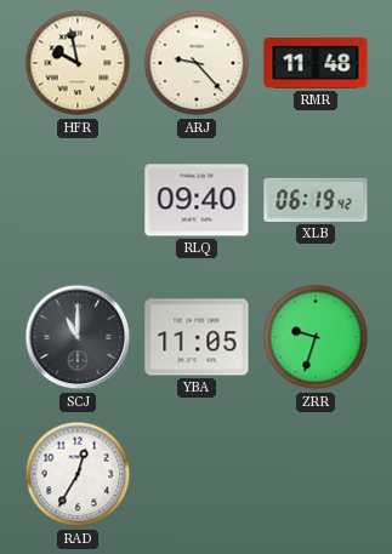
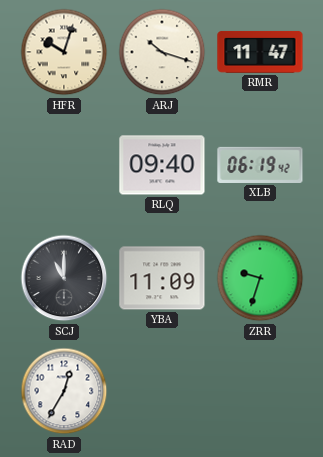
HFR: 9:58 -> 10:03
ARJ: 9:23 -> 10:18
RMR: 11:48 -> 11:47
YBA: 11:05 -> 11:09
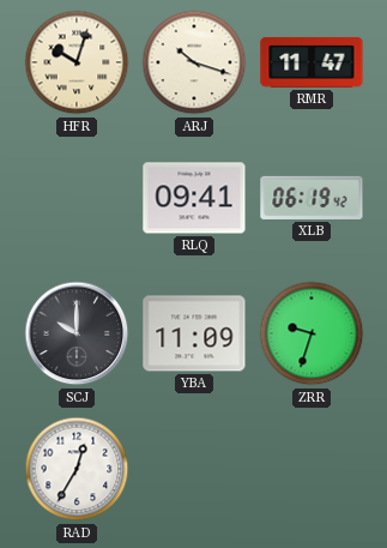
RLQ: 09:40 -> 09:41
SCJ: 11:00 -> 10:00
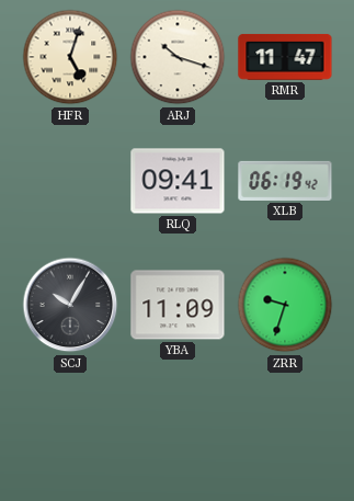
HFR: 10:03 -> 5:03
SCJ: 10:00 -> 10:05
RAD: 12:35 -> none
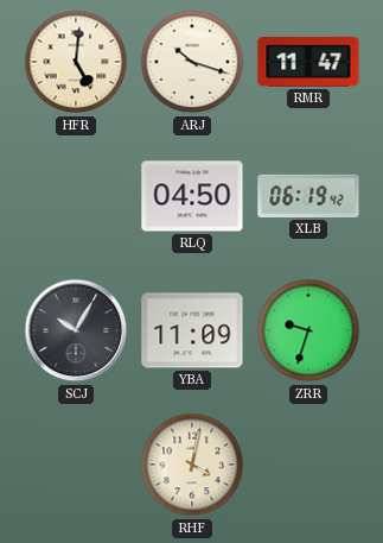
HFR: 5:03 -> 5:01
RLQ: 09:41 -> 04:50
RHF: none -> 4:02
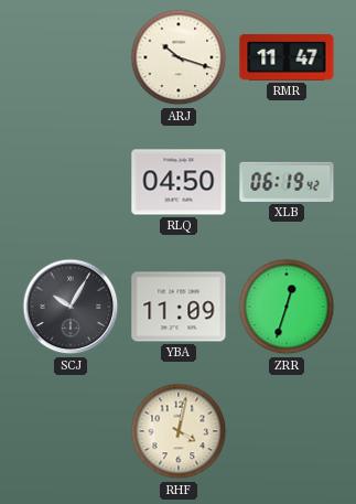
HFR: 5:01 -> none
ZRR: 9:33 -> 12:33
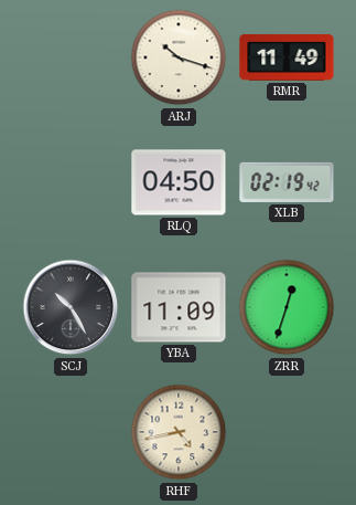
RMR: 11:47 -> 11:49
XLB: 06:19 -> 02:19
SCJ: 10:05 -> 10:25
RHF: 4:02 -> 4:43
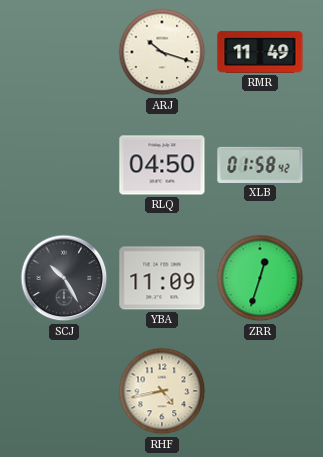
XLB: 02:19 -> 01:58
